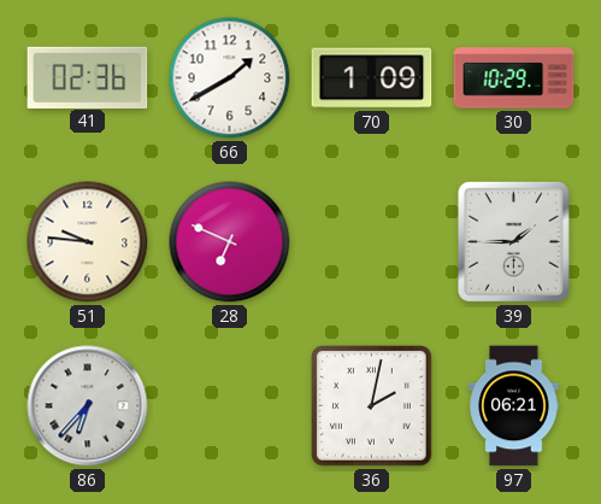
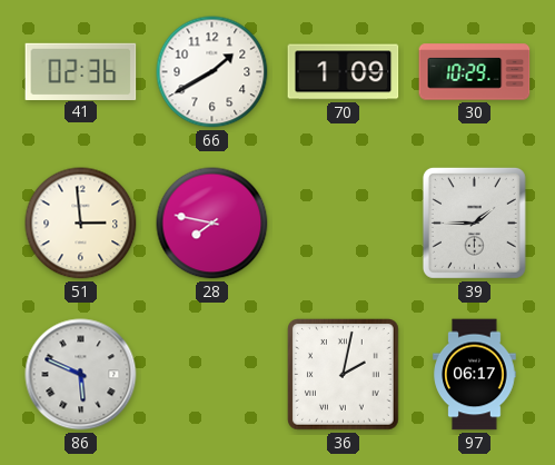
51: 9:46 -> 2:59
28: 6:49 -> 7:47
86: 6:37 -> 5:49
97: 06:21 -> 06:17
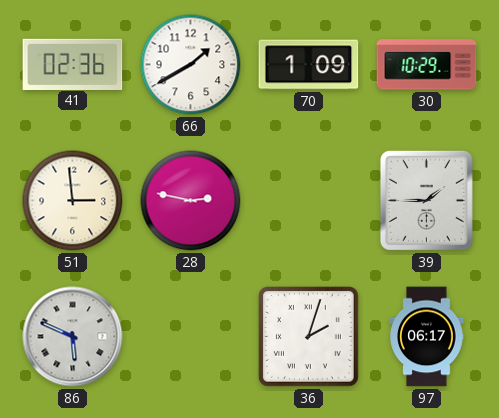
28: 7:47 -> 2:47
36: 2:02 -> 2:03
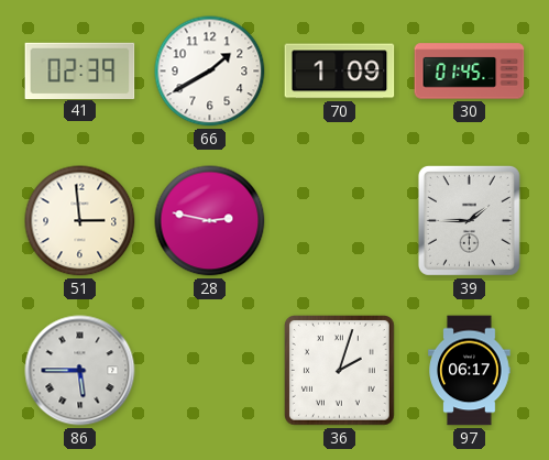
41: 02:36 -> 02:39
30: 10:29 -> 01:45
86: 5:49 -> 5:45
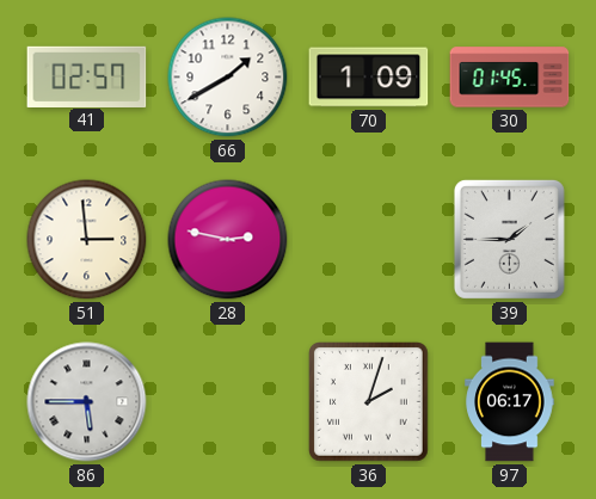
41: 02:39 -> 02:57
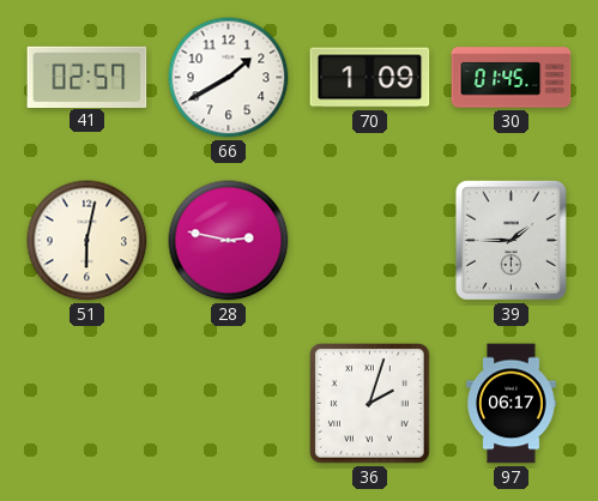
51: 2:59 -> 6:02
86: 5:45 -> none
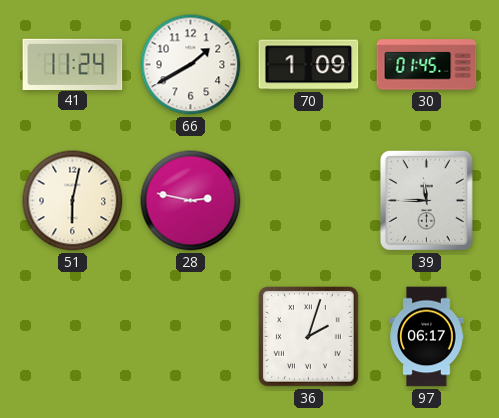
41: 02:57 -> 11:24
39: 1:45 -> 11:45
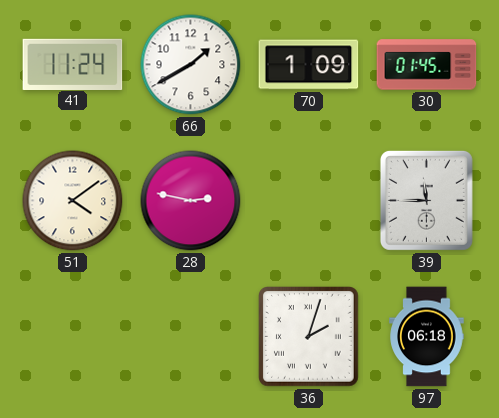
51: 6:02 -> 4:09
97: 06:17 -> 06:18
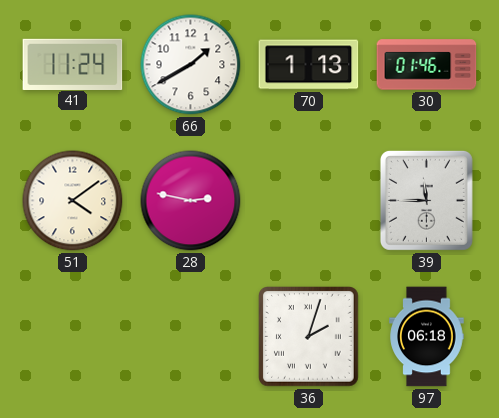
70: 1:09 -> 1:13
30: 01:45 -> 01:46
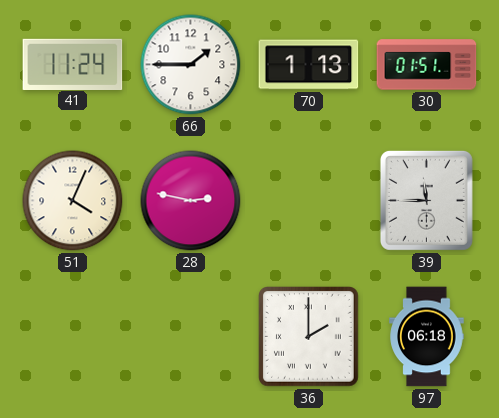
66: 1:40 -> 1:45
30: 01:46 -> 01:51
51: 4:09 -> 4:04
36: 2:03 -> 2:00
